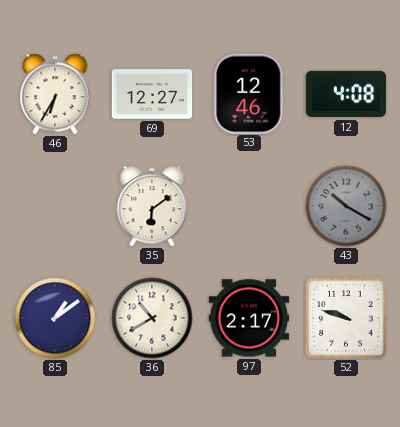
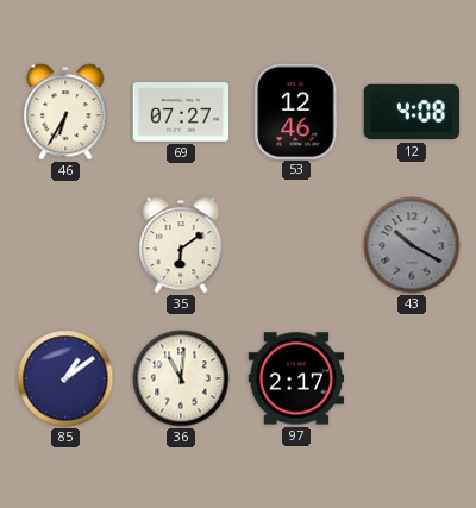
69: 12:27 -> 07:27
36: 10:40 -> 11:01
52: 9:48 -> none
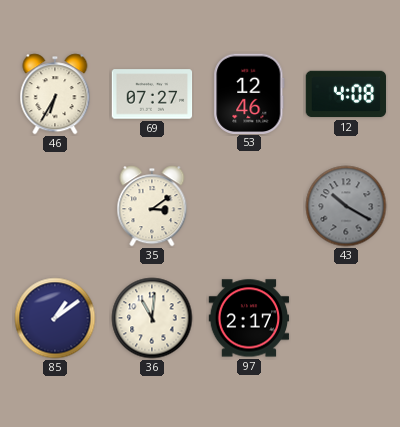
35: 6:09 -> 3:09
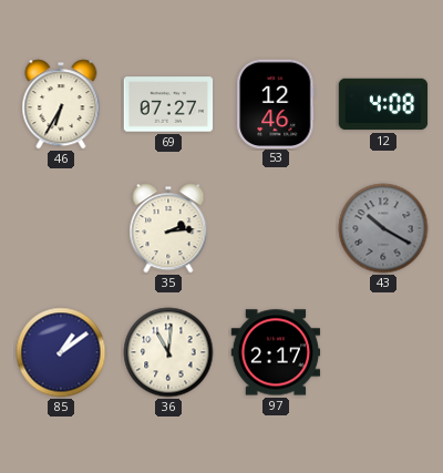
35: 3:09 -> 2:14
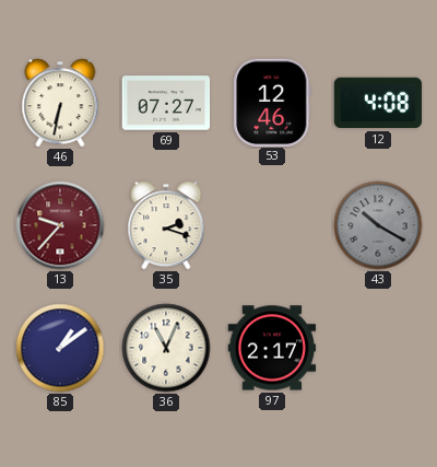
46: 6:35 -> 6:32
13: none -> 9:37
35: 2:14 -> 2:18
36: 11:01 -> 11:04
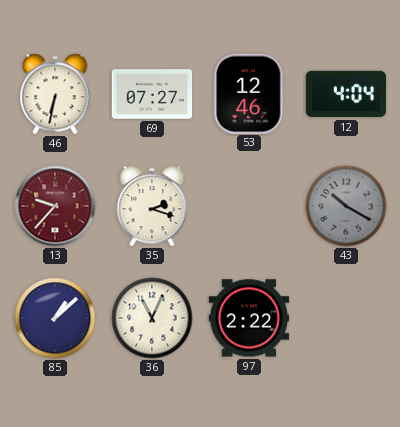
12: 4:08 -> 4:04
85: 1:09 -> 1:08
97: 2:17 -> 2:22
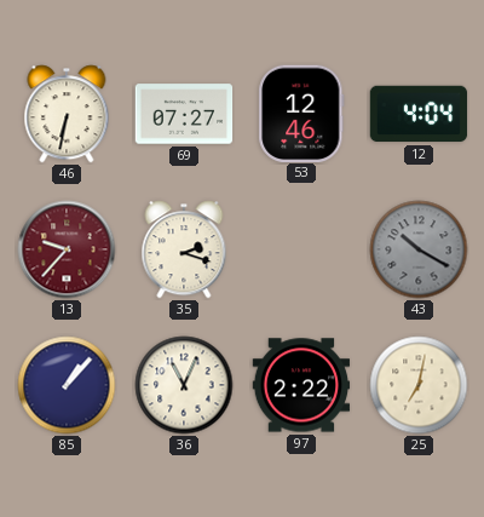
85: 1:08 -> 1:07
25: none -> 7:02
